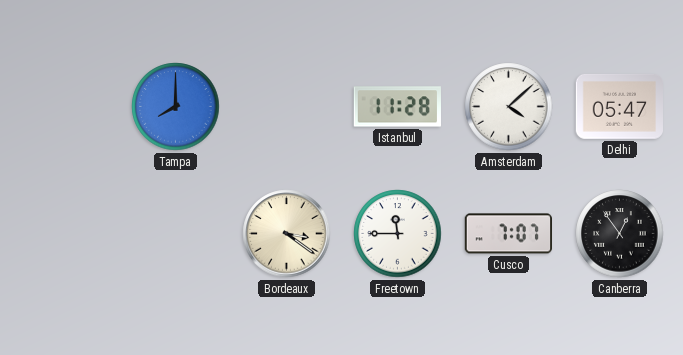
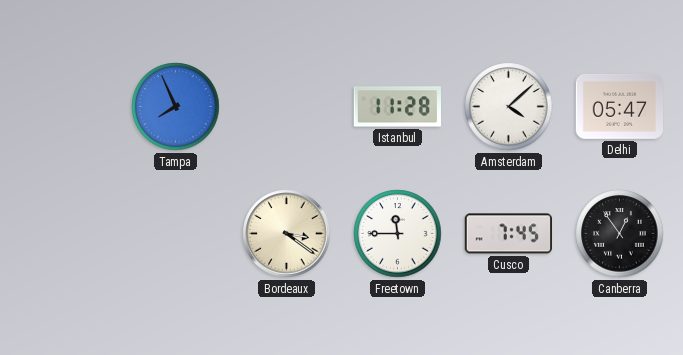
Tampa: 8:00 -> 7:56
Cusco: 7:07 -> 7:45
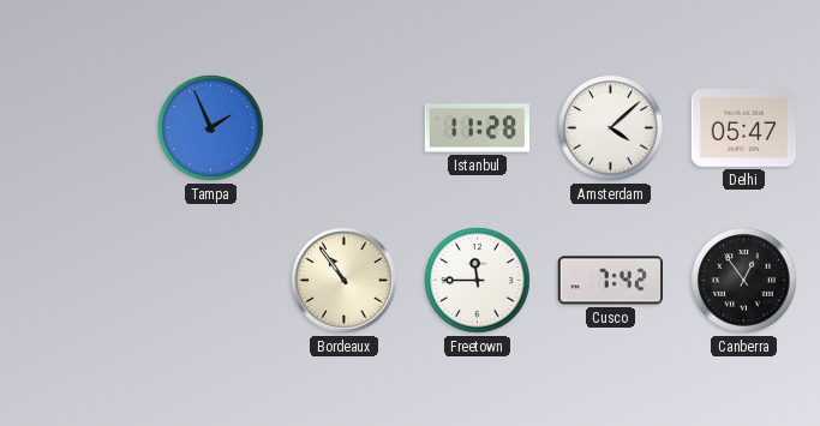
Tampa: 7:56 -> 1:56
Bordeaux: 3:21 -> 10:54
Cusco: 7:45 -> 7:42
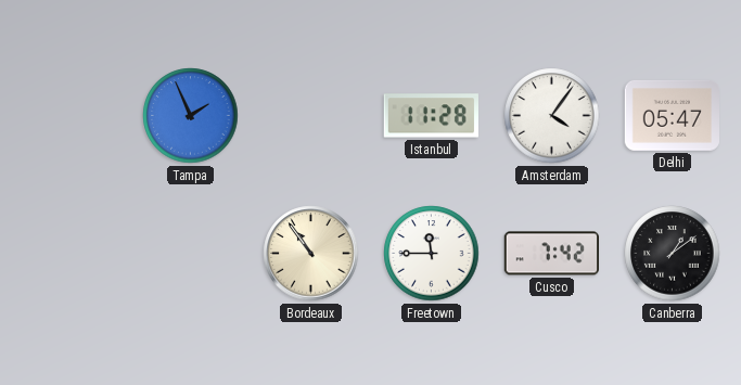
Amsterdam: 4:08 -> 4:06
Canberra: 12:54 -> 1:09
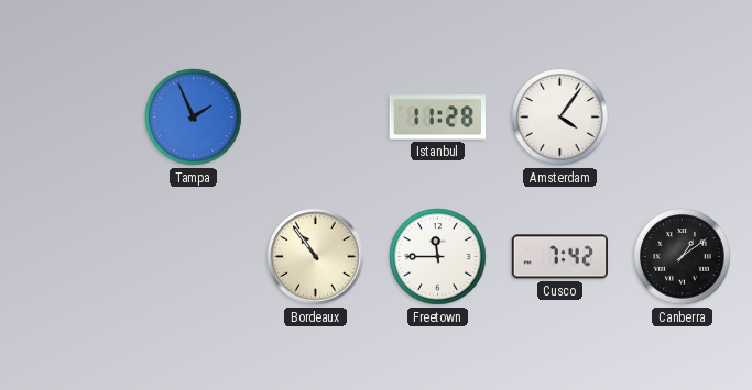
Delhi: 05:47 -> none
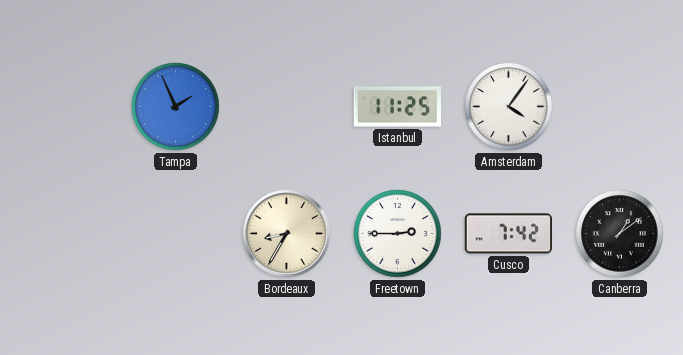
Istanbul: 11:28 -> 11:25
Bordeaux: 10:54 -> 8:35
Freetown: 11:45 -> 2:45
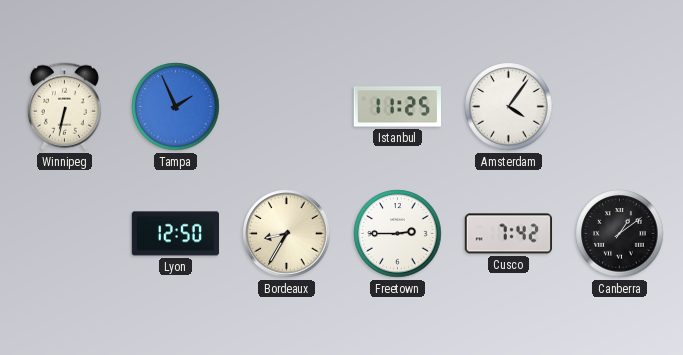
Winnipeg: none -> 6:32
Lyon: none -> 12:50
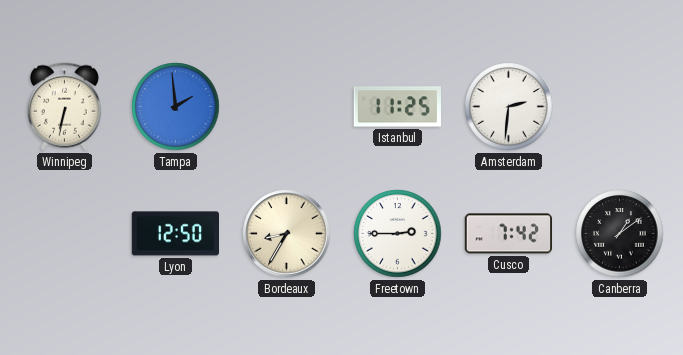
Tampa: 1:56 -> 1:59
Amsterdam: 4:06 -> 2:31
